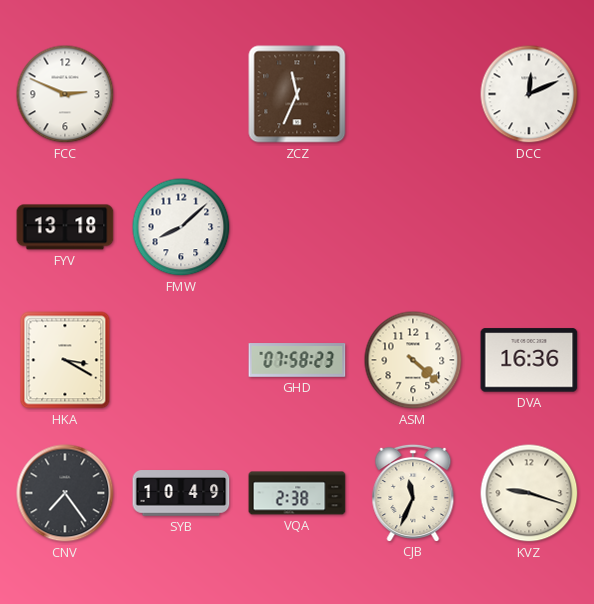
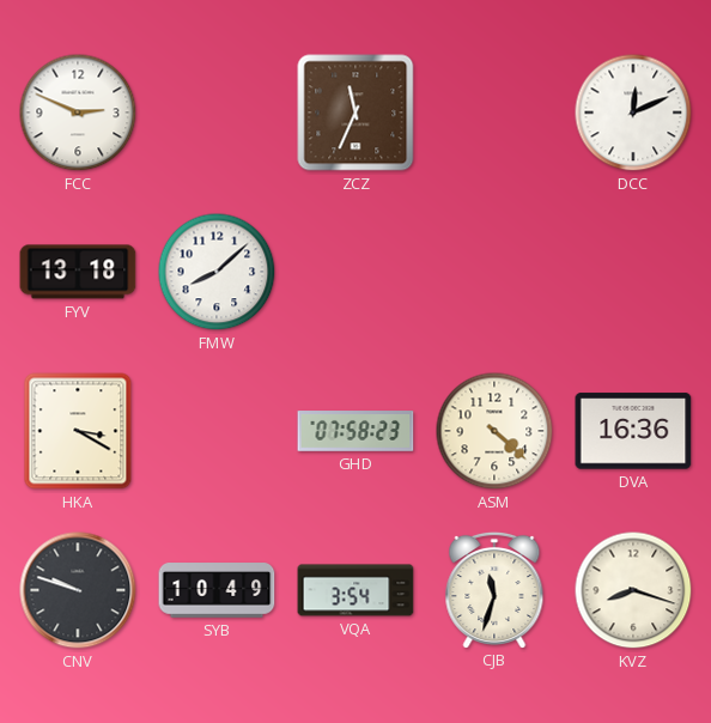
CNV: 7:24 -> 9:48
VQA: 2:38 -> 3:54
CJB: 11:34 -> 11:33
KVZ: 9:18 -> 8:18
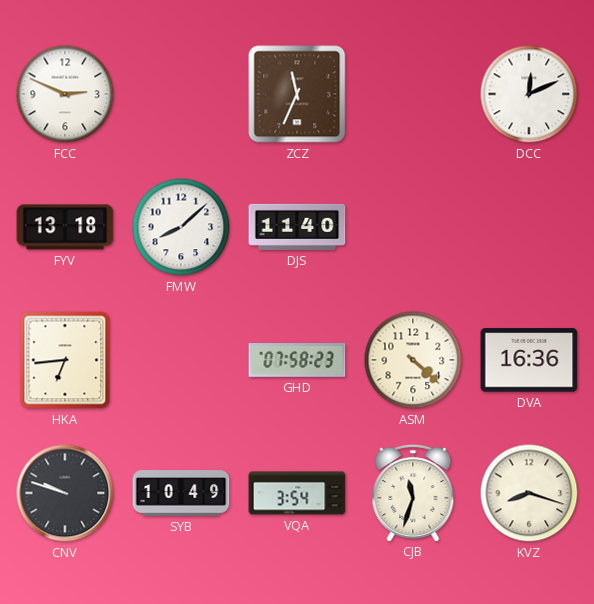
DJS: none -> 11:40
HKA: 3:20 -> 6:44
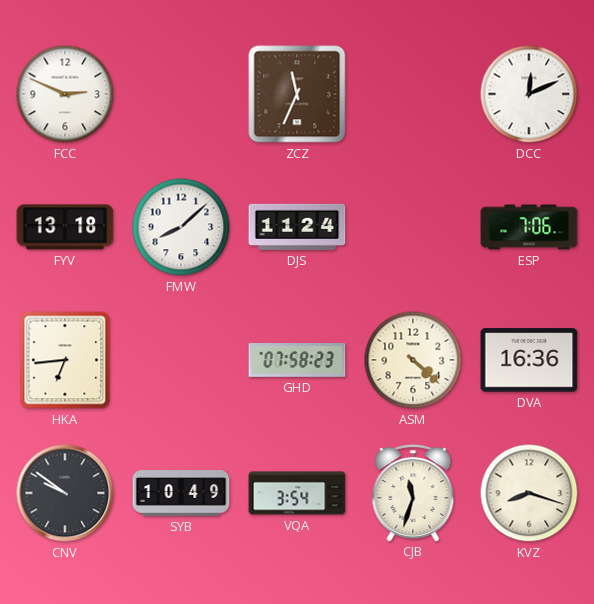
DJS: 11:40 -> 11:24
ESP: none -> 7:06
CNV: 9:48 -> 9:51
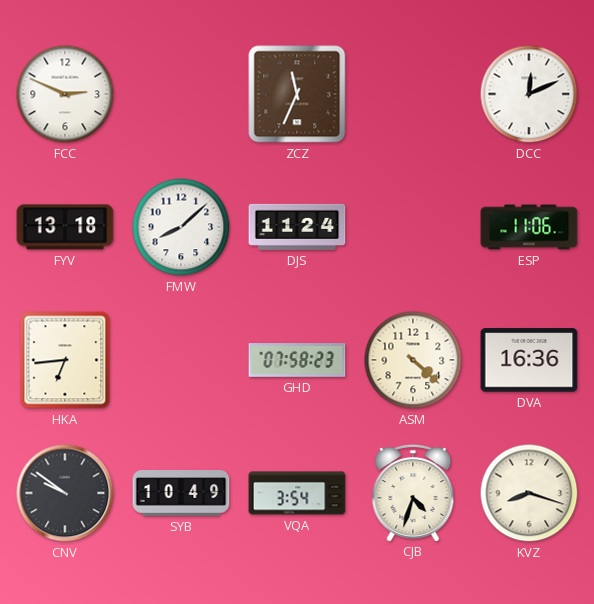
ESP: 7:06 -> 11:06
CJB: 11:33 -> 4:33
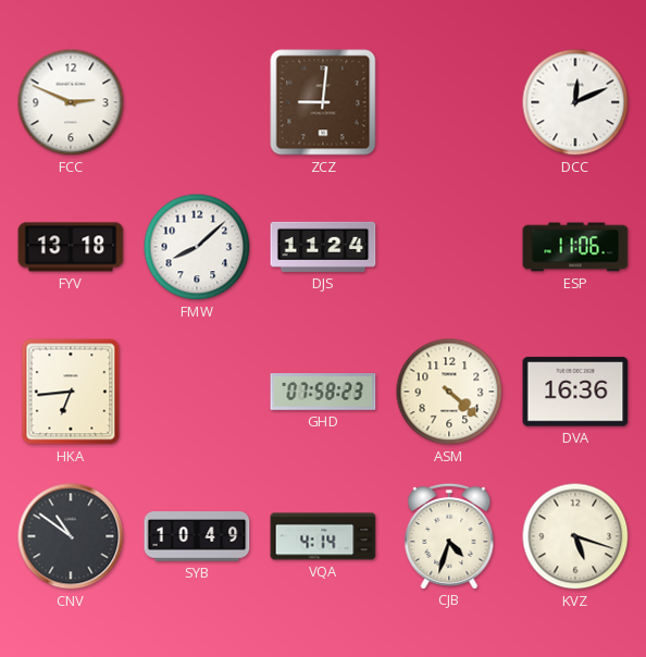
ZCZ: 11:34 -> 9:01
CNV: 9:51 -> 10:51
VQA: 3:54 -> 4:14
KVZ: 8:18 -> 5:18
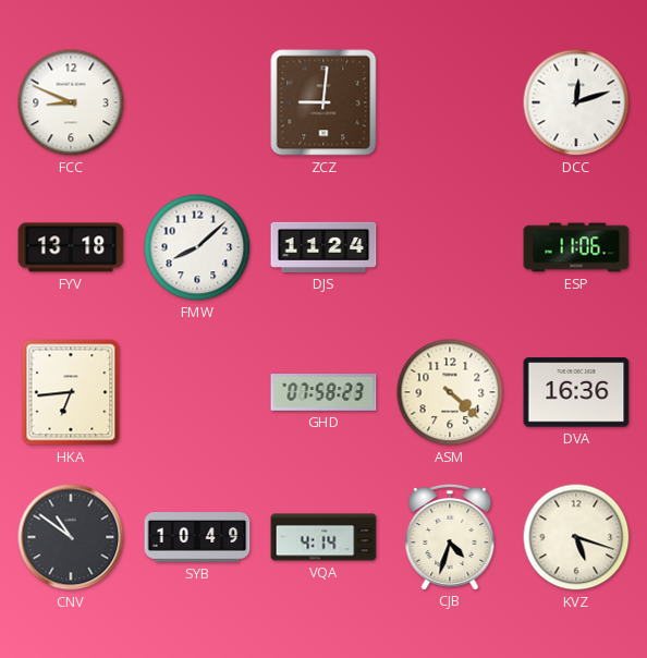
FCC: 2:49 -> 8:49
DCC: 12:11 -> 12:12
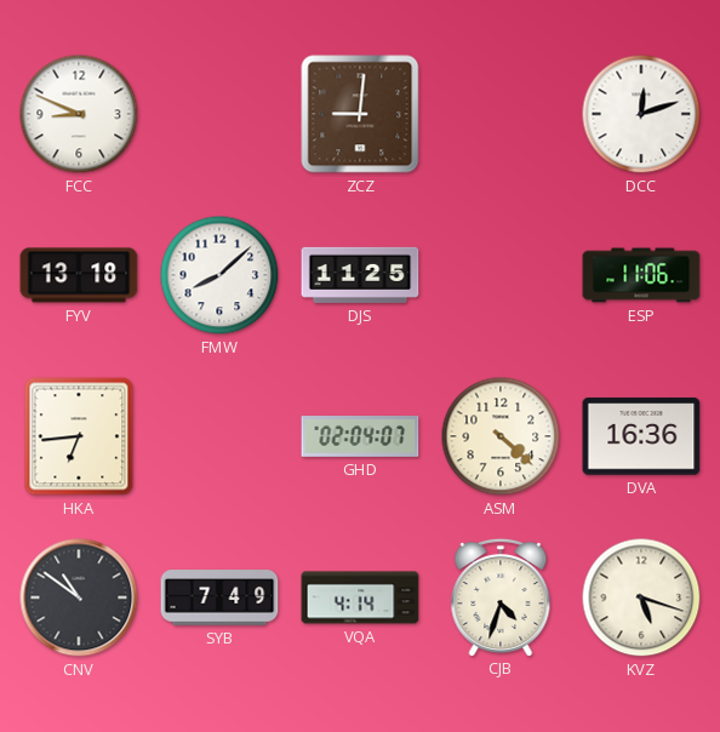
DJS: 11:24 -> 11:25
GHD: 07:58 -> 02:04
SYB: 10:49 -> 7:49
